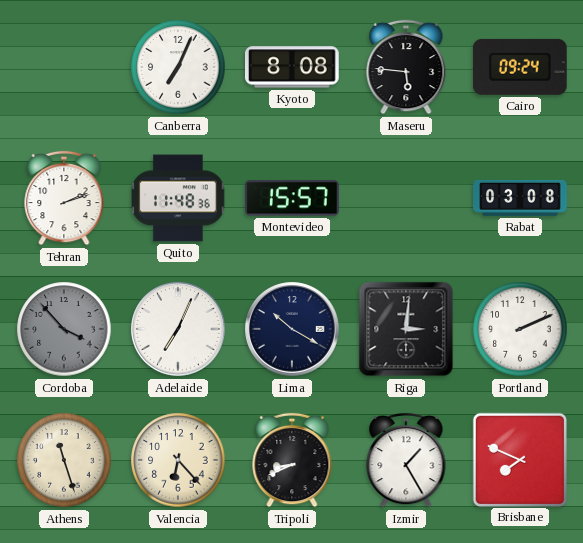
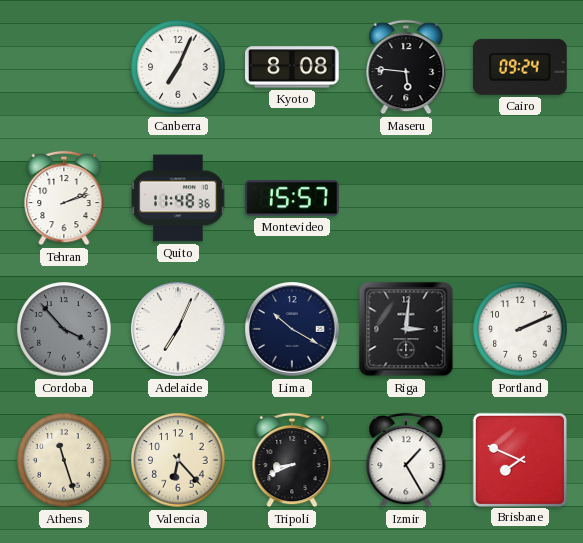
Rabat: 03:08 -> none
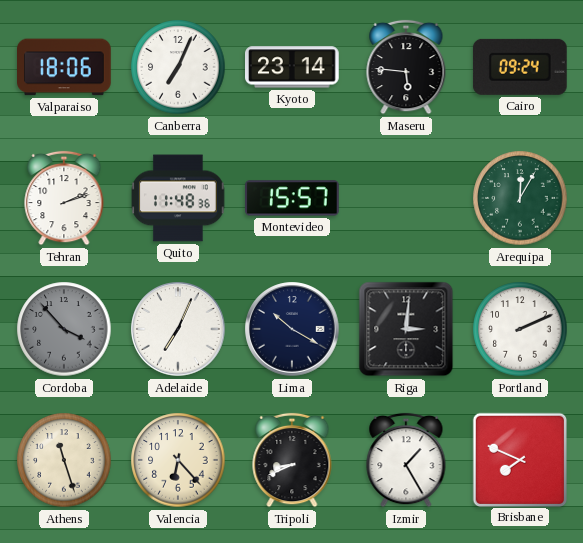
Valparaiso: none -> 18:06
Kyoto: 8:08 -> 23:14
Arequipa: none -> 12:05
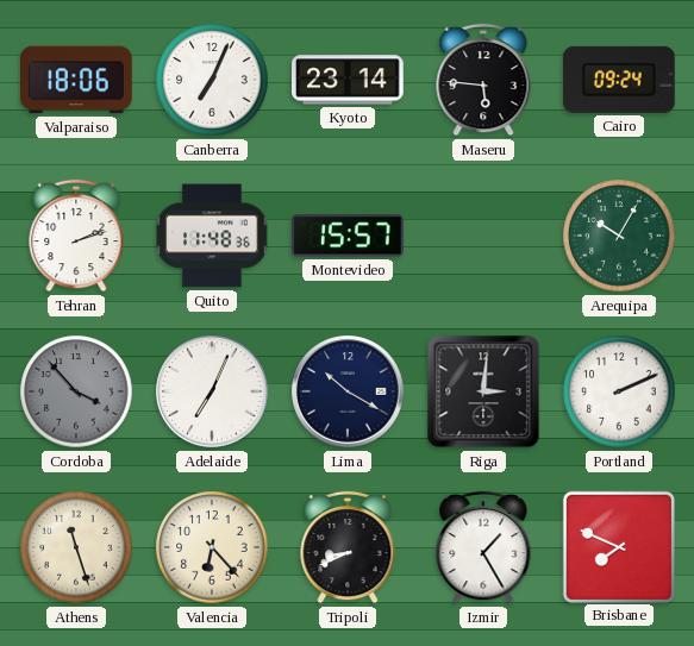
Arequipa: 12:05 -> 10:05
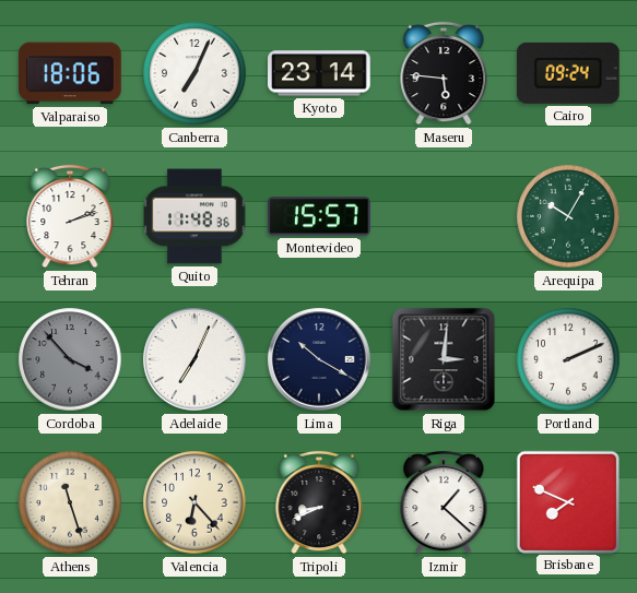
Izmir: 1:25 -> 1:22
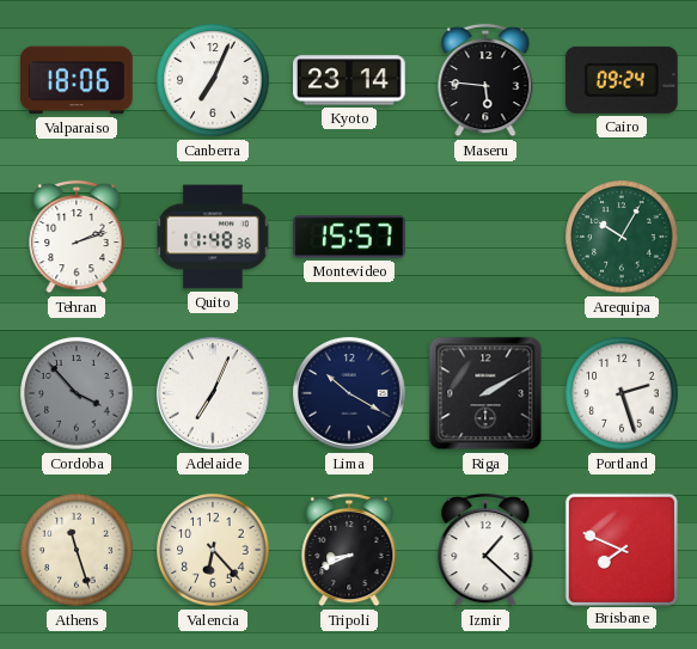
Riga: 3:01 -> 2:10
Portland: 2:11 -> 2:27
